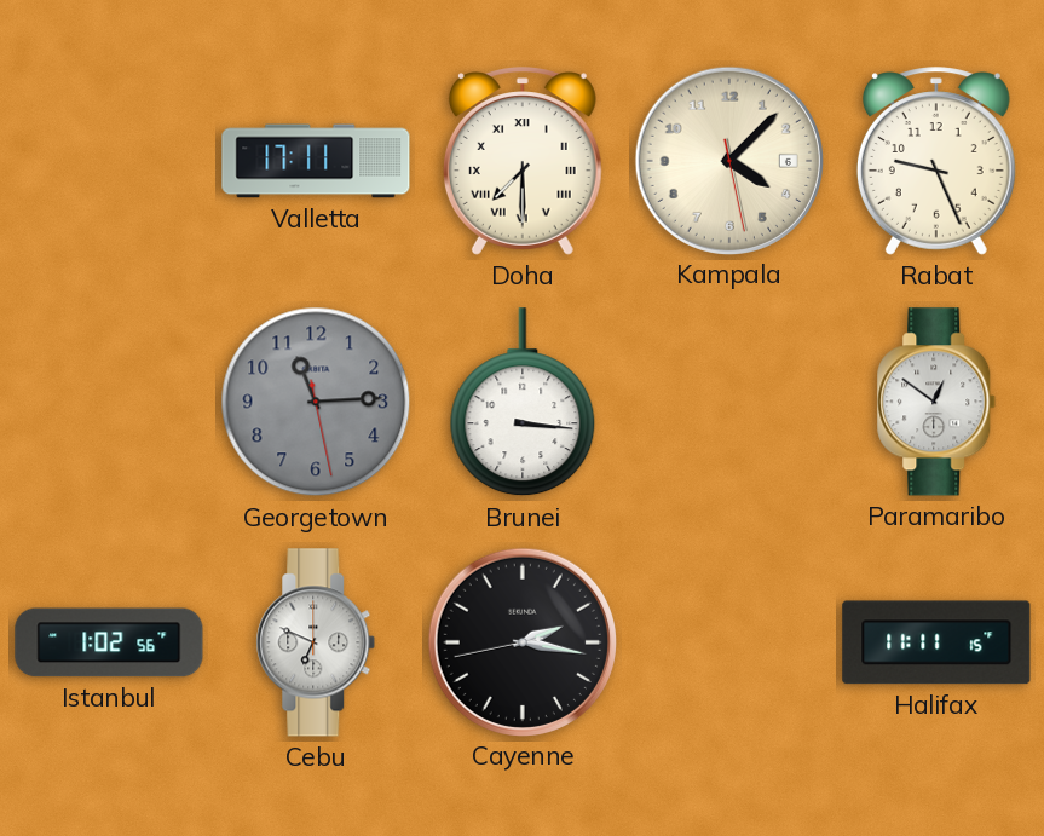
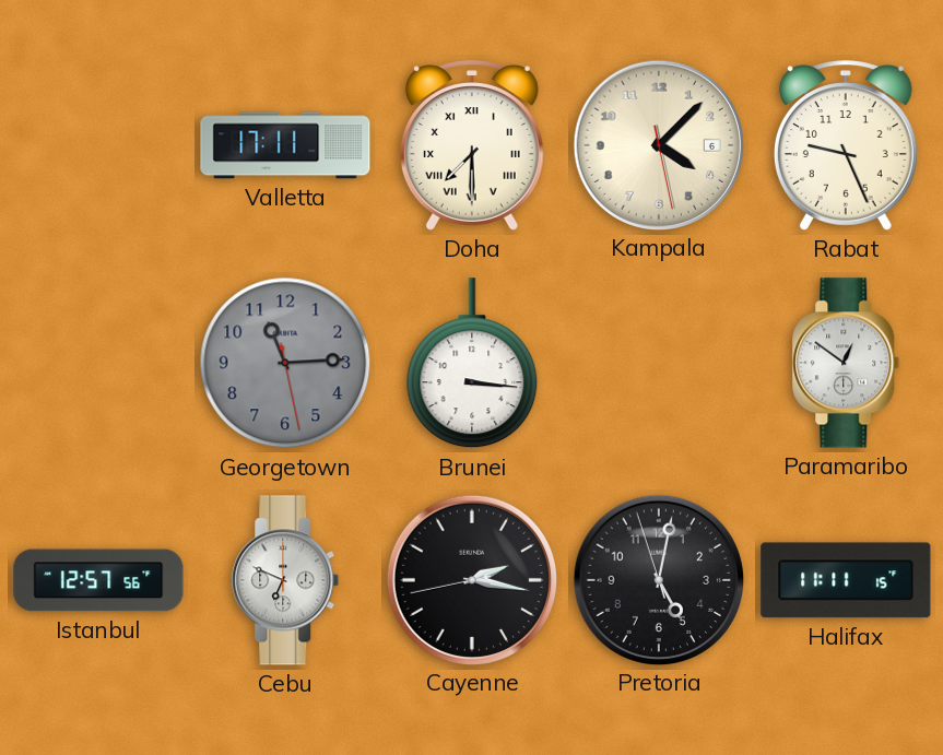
Istanbul: 1:02 -> 12:57
Pretoria: none -> 5:01
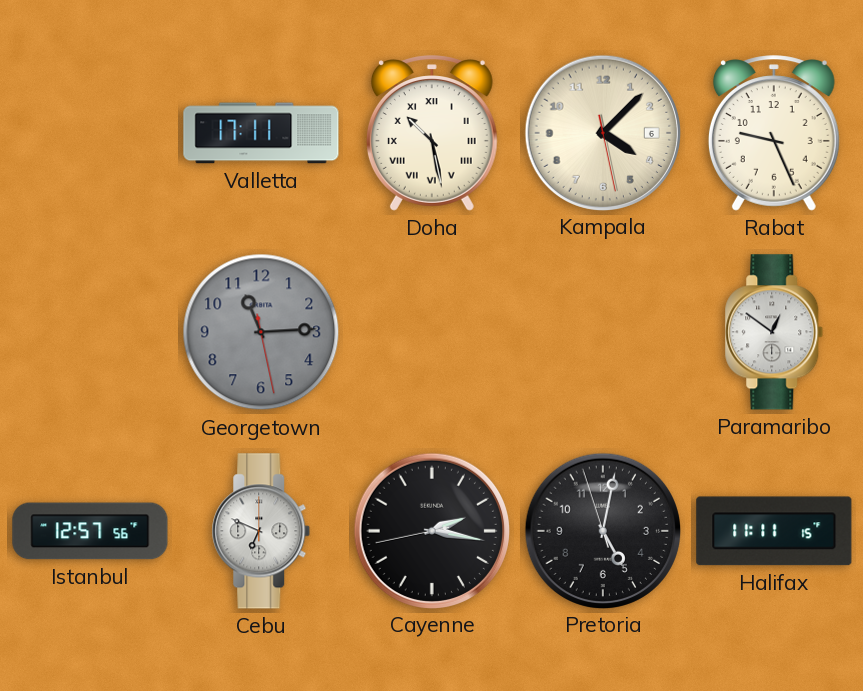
Doha: 7:30 -> 10:28
Brunei: 3:16 -> none
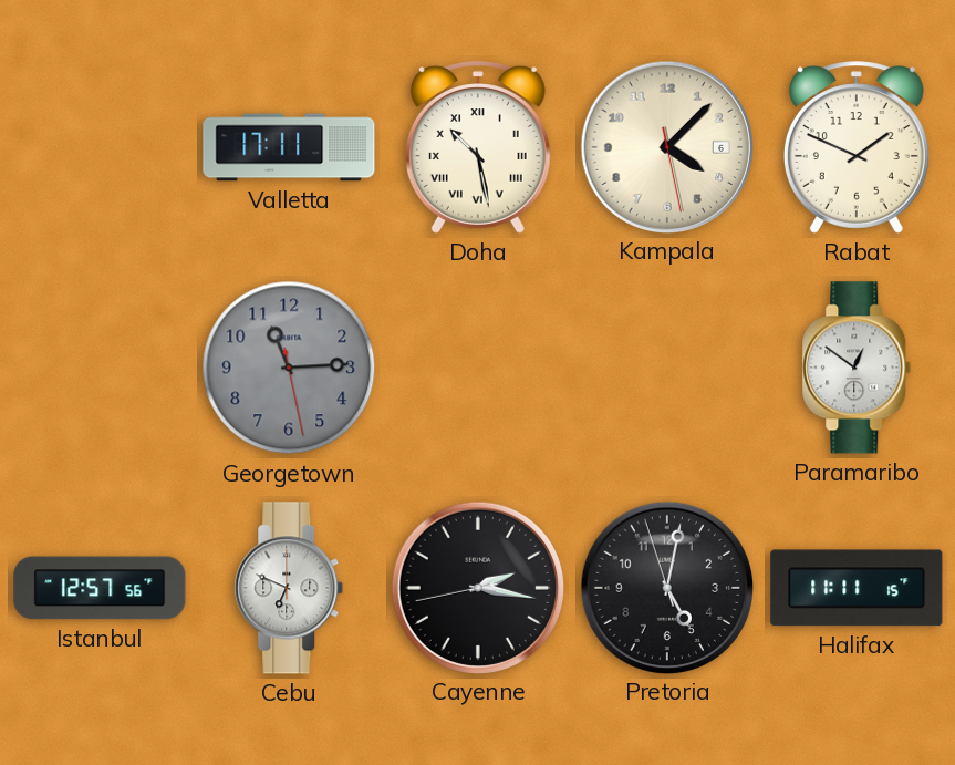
Rabat: 9:26 -> 1:49
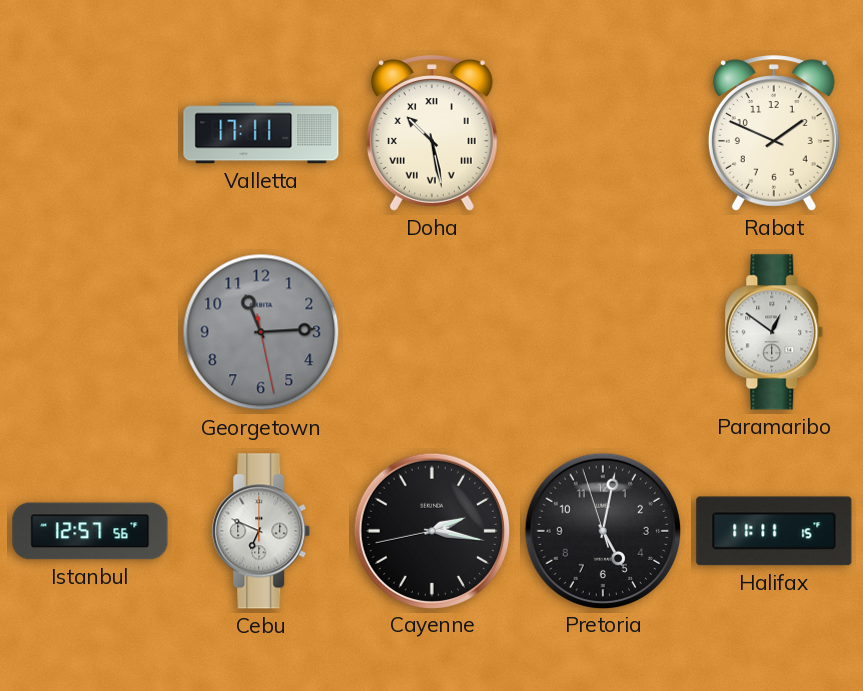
Kampala: 4:07 -> none
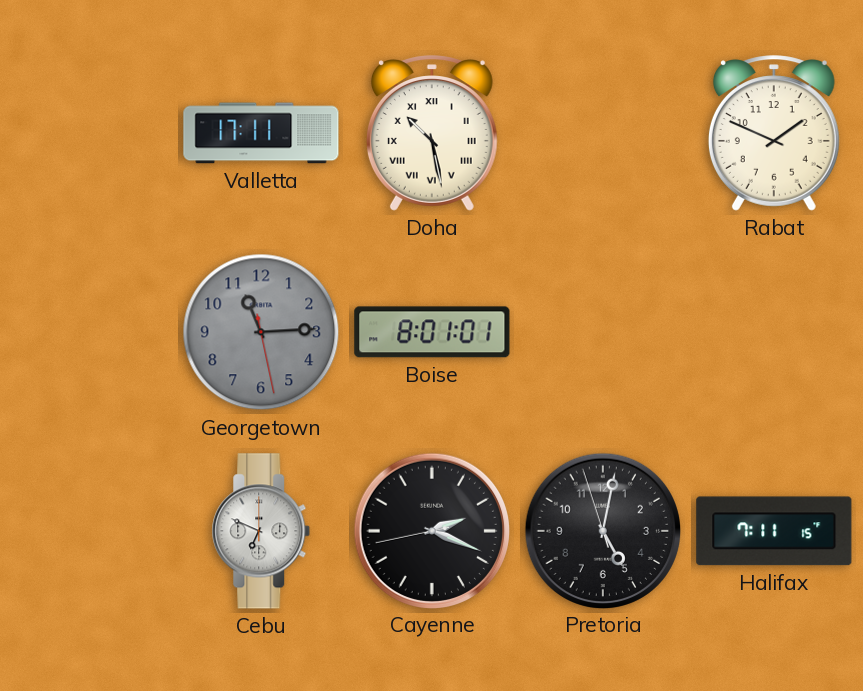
Boise: none -> 8:01
Paramaribo: 12:51 -> none
Istanbul: 12:57 -> none
Cayenne: 2:16 -> 2:18
Halifax: 11:11 -> 7:11
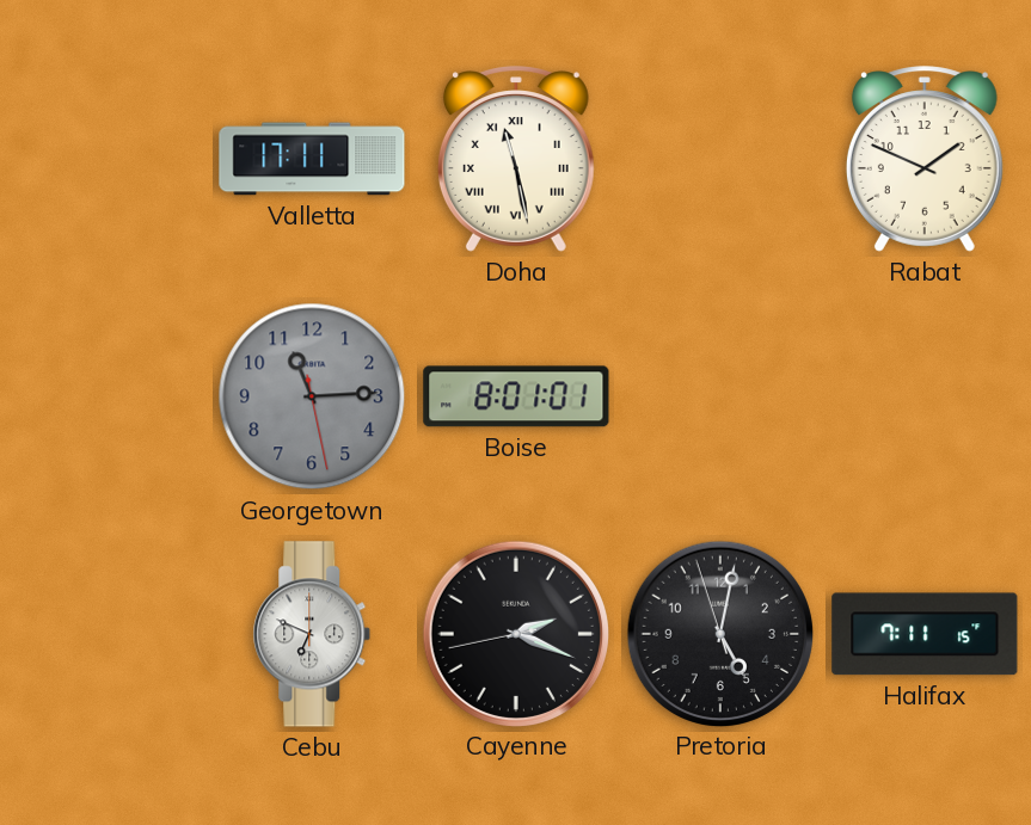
Doha: 10:28 -> 11:28
